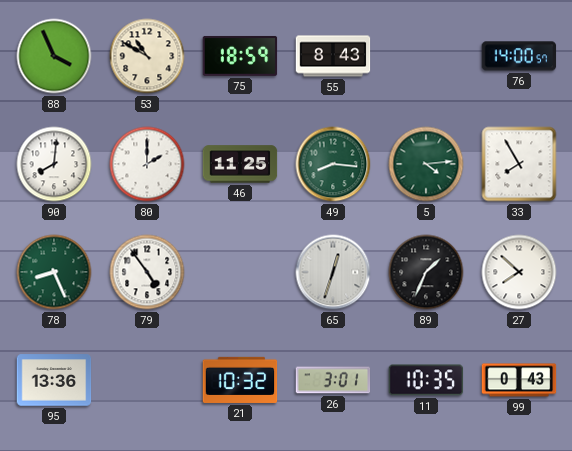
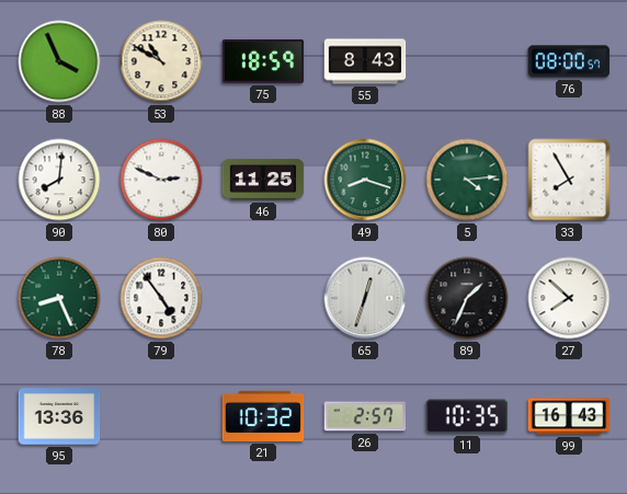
76: 14:00 -> 08:00
80: 2:00 -> 2:49
49: 8:16 -> 8:18
26: 3:01 -> 2:57
99: 0:43 -> 16:43
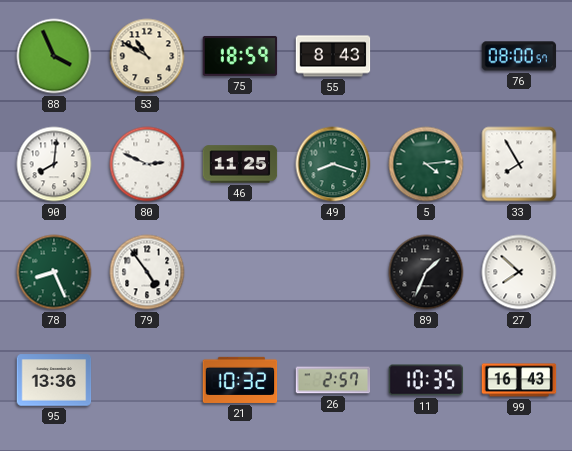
65: 12:33 -> none
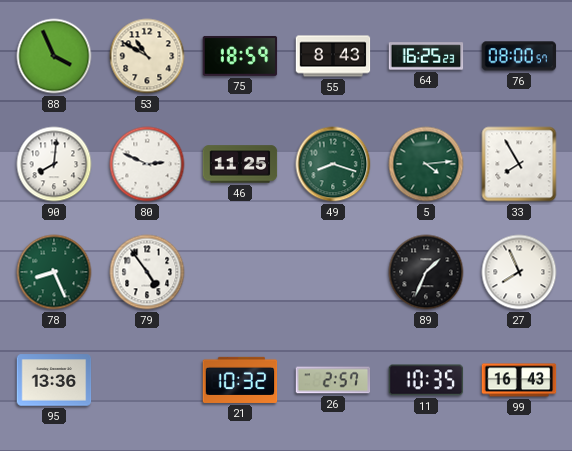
64: none -> 16:25
27: 7:52 -> 7:56
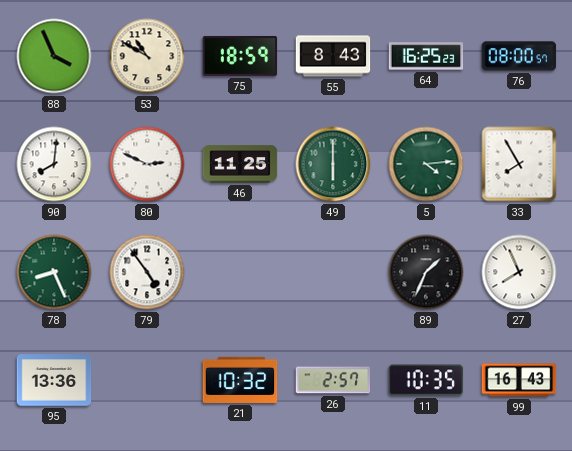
49: 8:18 -> 6:00
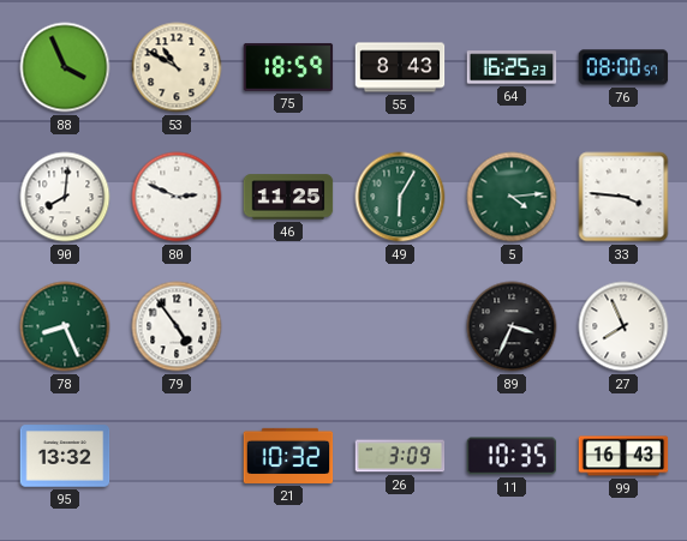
49: 6:00 -> 6:05
33: 7:55 -> 3:46
89: 1:34 -> 3:34
95: 13:36 -> 13:32
26: 2:57 -> 3:09
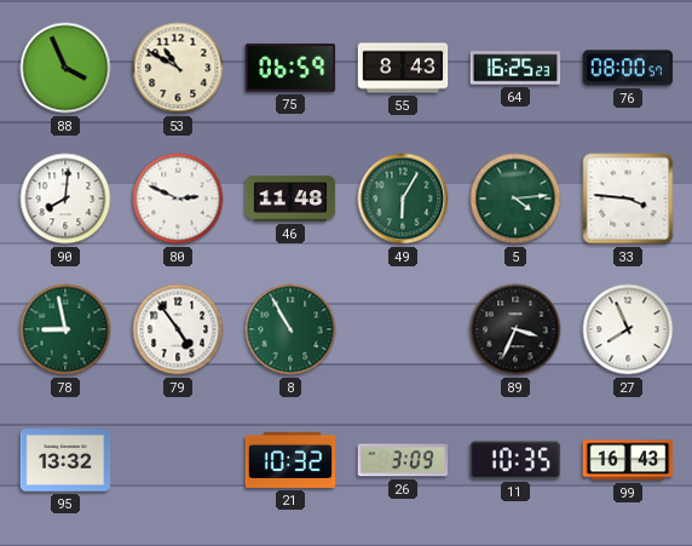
75: 18:59 -> 06:59
46: 11:25 -> 11:48
78: 8:26 -> 8:58
8: none -> 10:55
